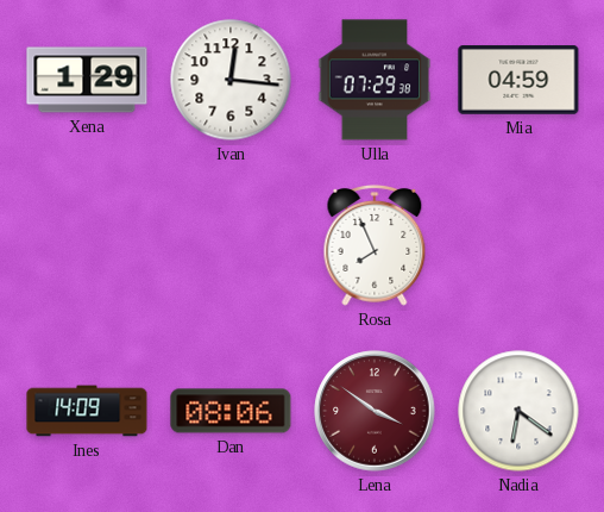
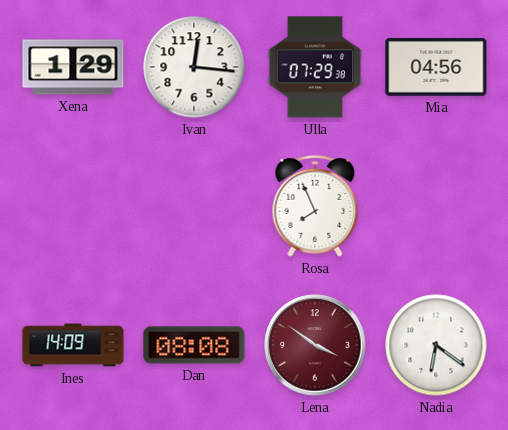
Mia: 04:59 -> 04:56
Dan: 08:06 -> 08:08
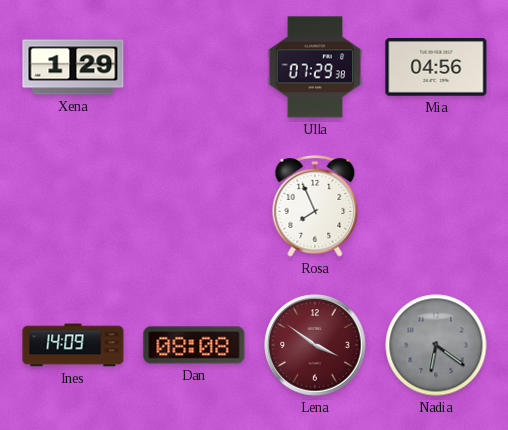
Ivan: 12:16 -> none
Nadia dial: white -> grey
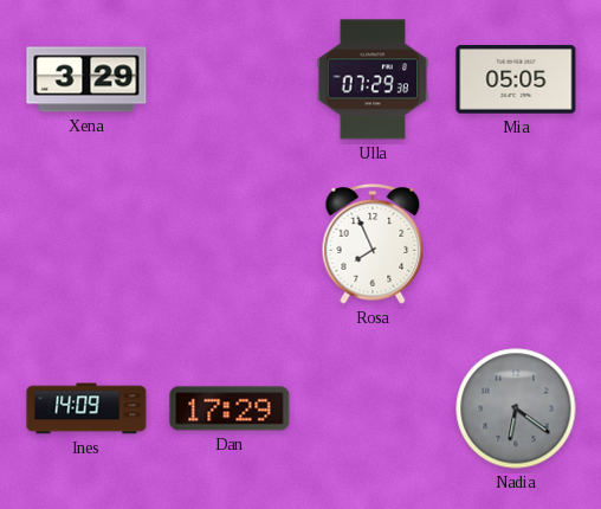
Xena: 1:29 -> 3:29
Mia: 04:56 -> 05:05
Dan: 08:08 -> 17:29
Lena: 3:51 -> none
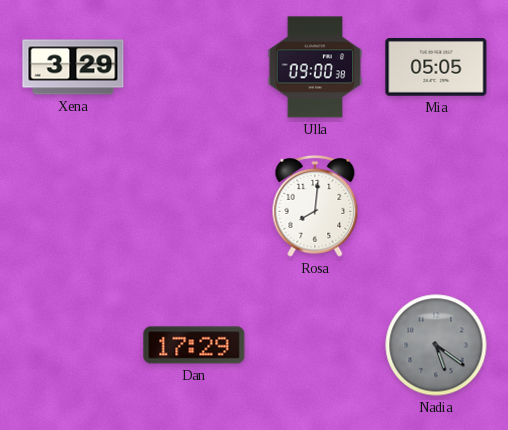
Ulla: 07:29 -> 09:00
Rosa: 7:56 -> 8:01
Ines: 14:09 -> none
Nadia: 6:21 -> 5:21
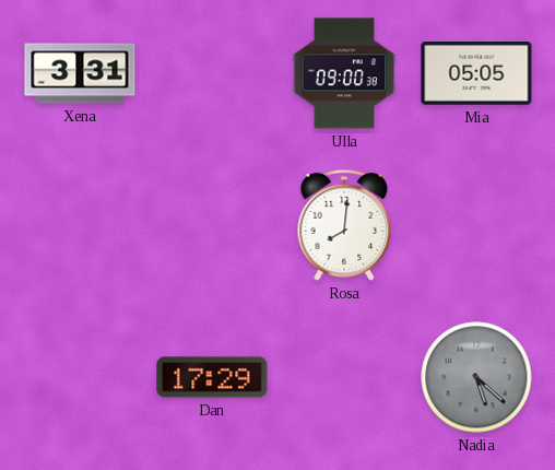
Xena: 3:29 -> 3:31
Nadia: 5:21 -> 5:22
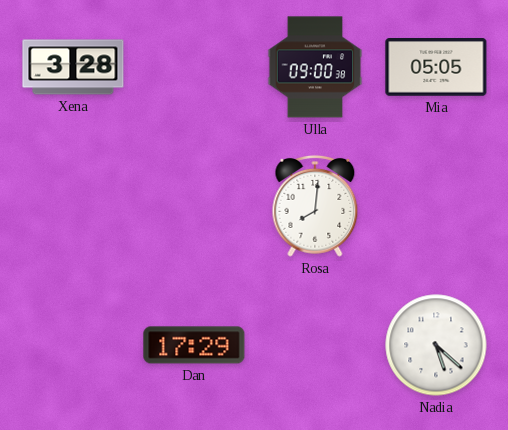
Xena: 3:31 -> 3:28
Nadia dial: grey -> white
